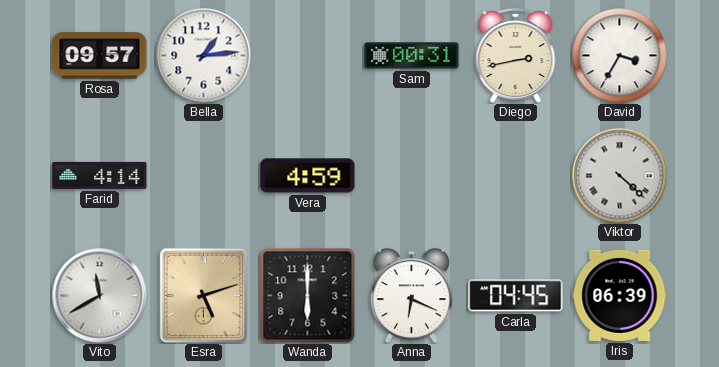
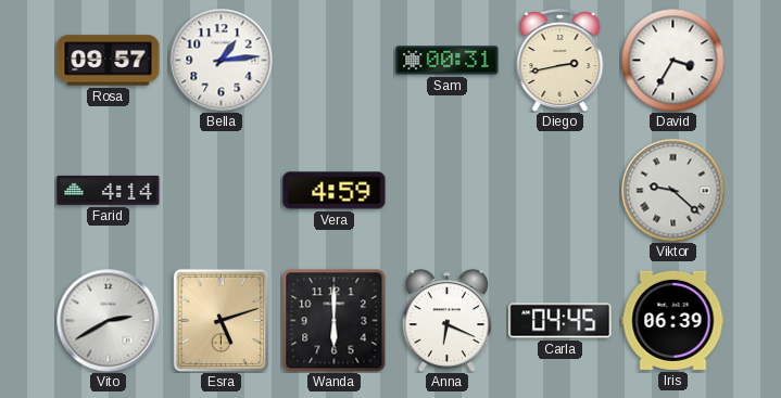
Viktor: 4:22 -> 9:22
Vito: 11:40 -> 2:40
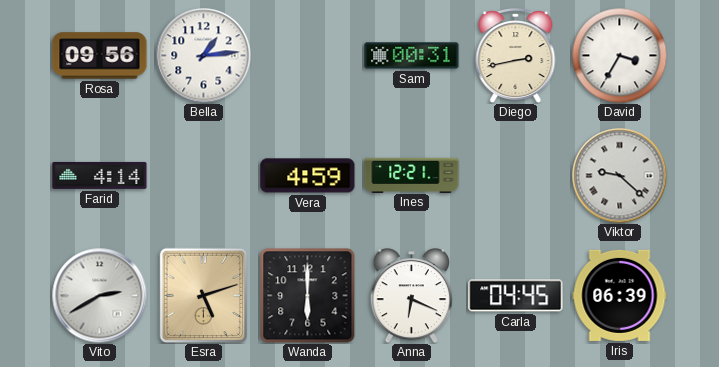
Rosa: 09:57 -> 09:56
Ines: none -> 12:21
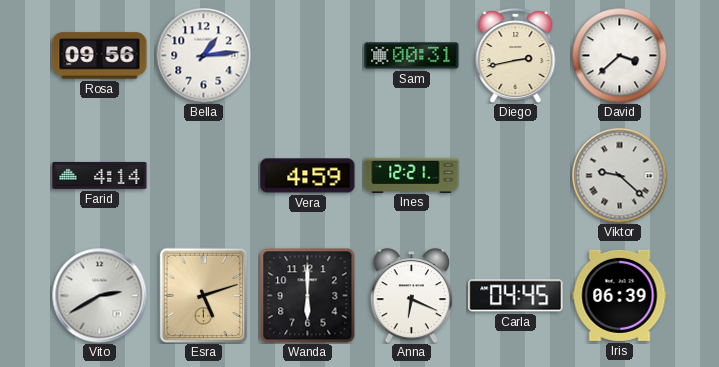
David: 3:35 -> 3:38
